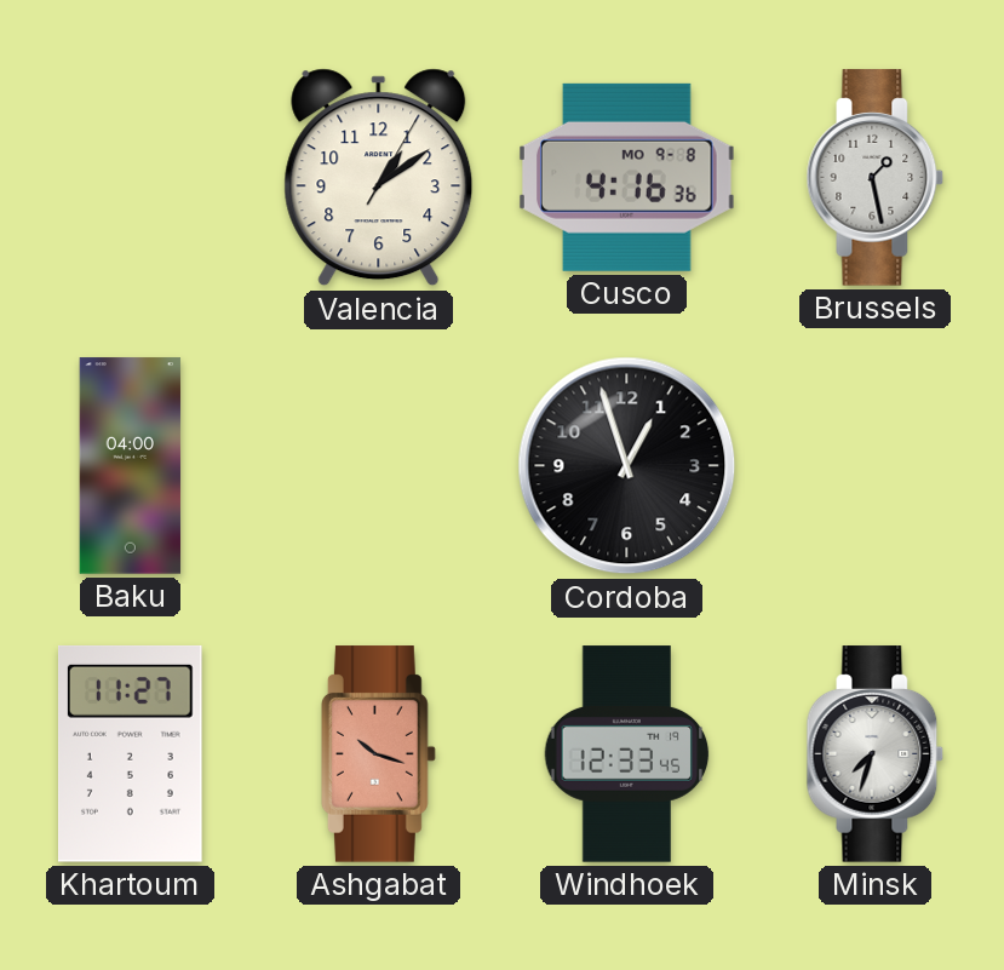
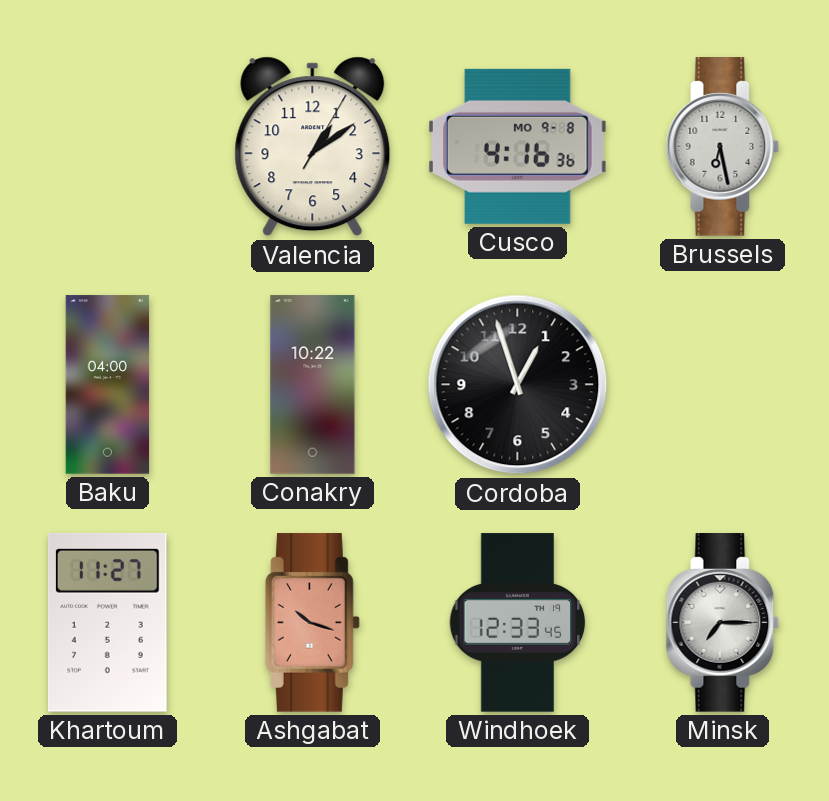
Brussels: 1:28 -> 6:28
Conakry: none -> 10:22
Minsk: 7:33 -> 7:15
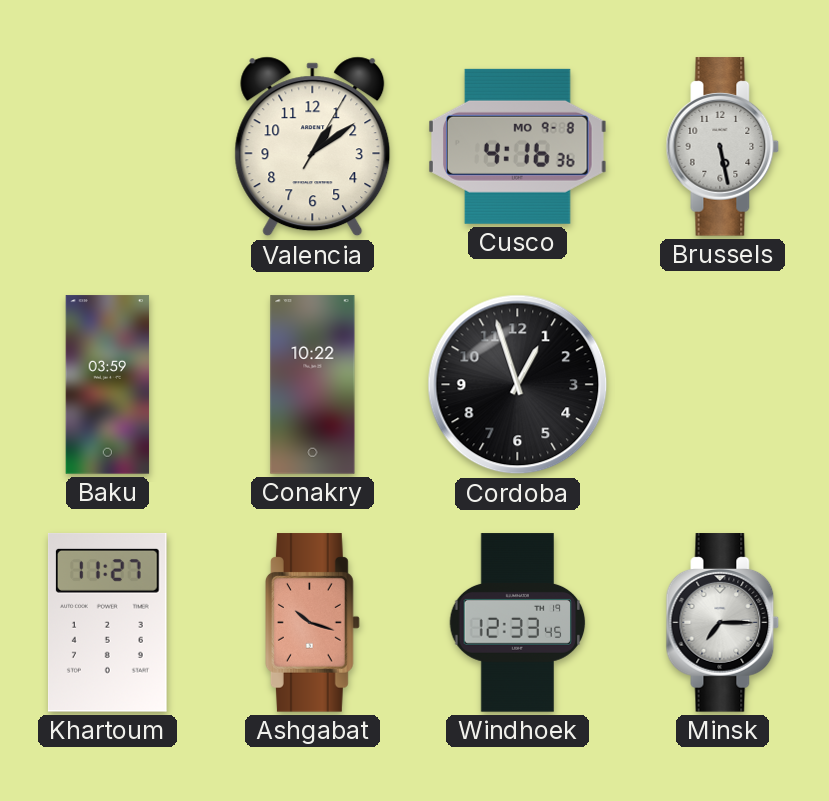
Brussels: 6:28 -> 5:28
Baku: 04:00 -> 03:59
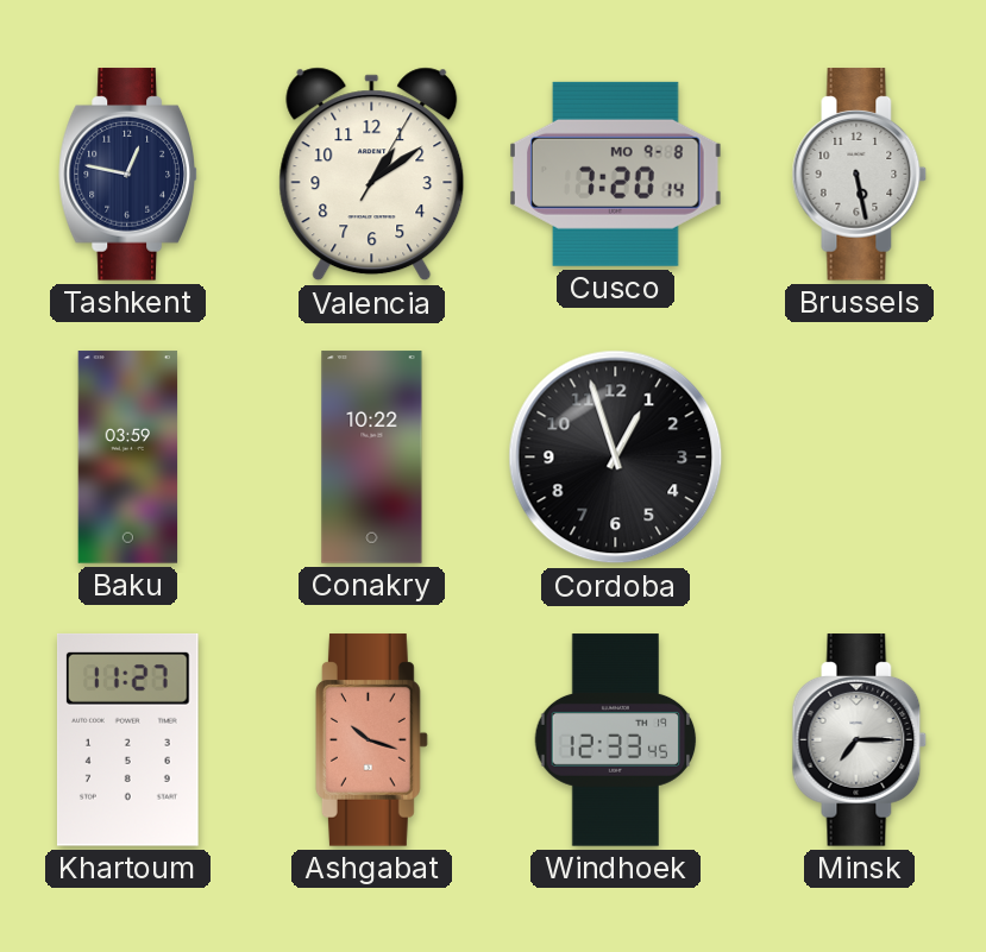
Tashkent: none -> 12:47
Cusco: 4:16 -> 7:20
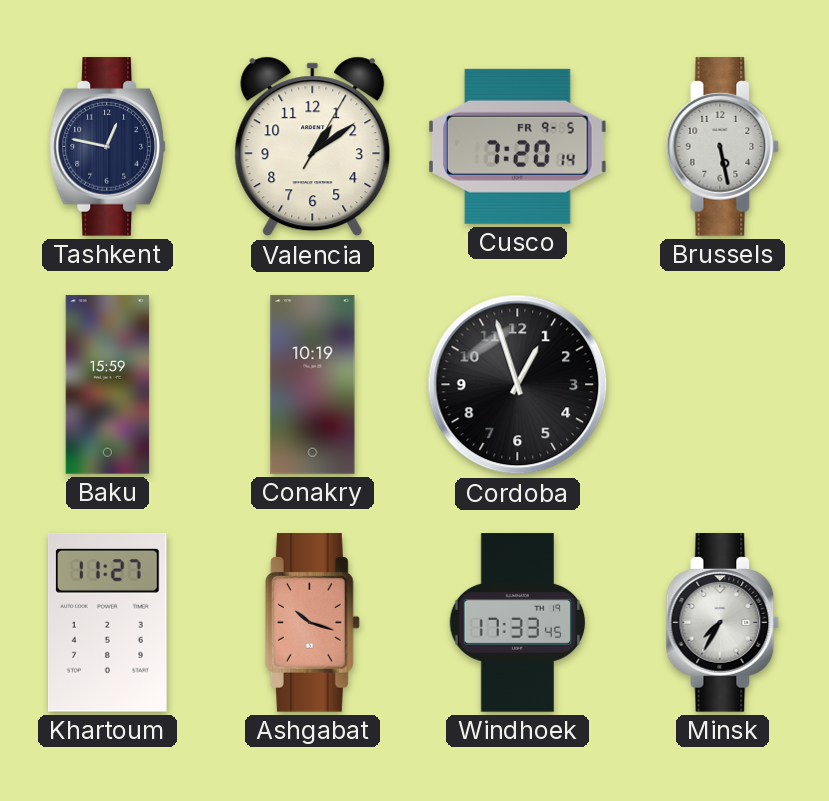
Cusco date: MO 9-8 -> FR 9-5
Baku: 03:59 -> 15:59
Conakry: 10:22 -> 10:19
Windhoek: 12:33 -> 17:33
Minsk: 7:15 -> 7:35
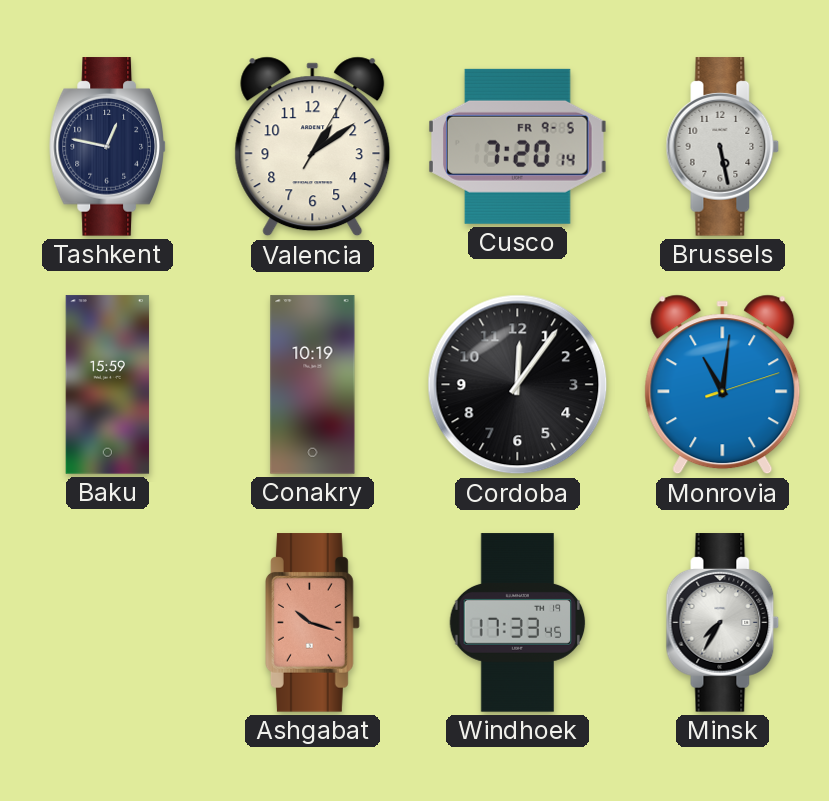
Cordoba: 12:57 -> 12:06
Monrovia: none -> 11:01
Khartoum: 11:27 -> none
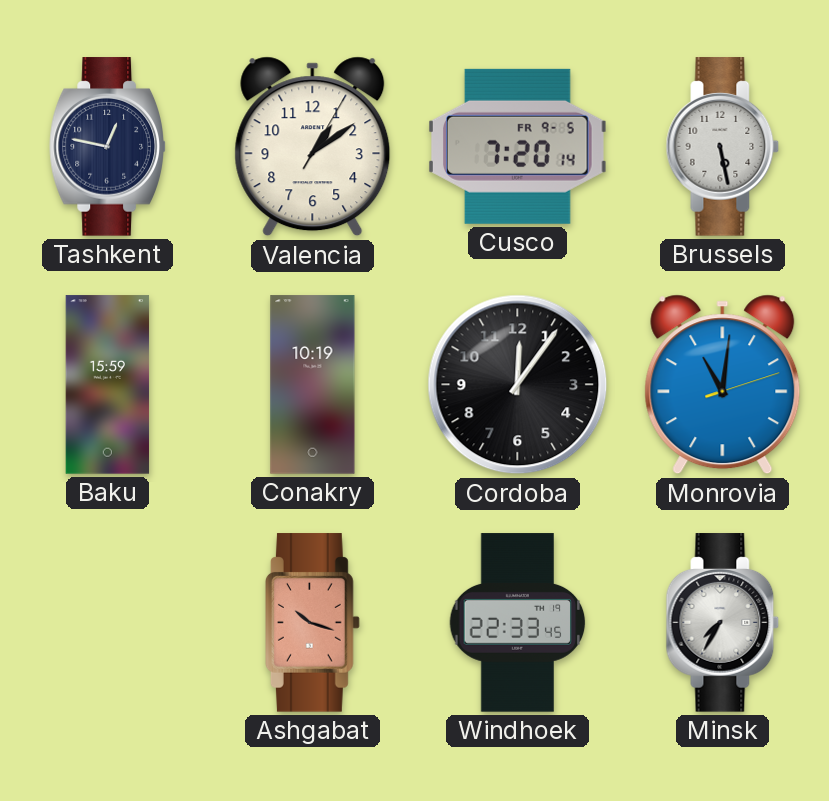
Windhoek: 17:33 -> 22:33
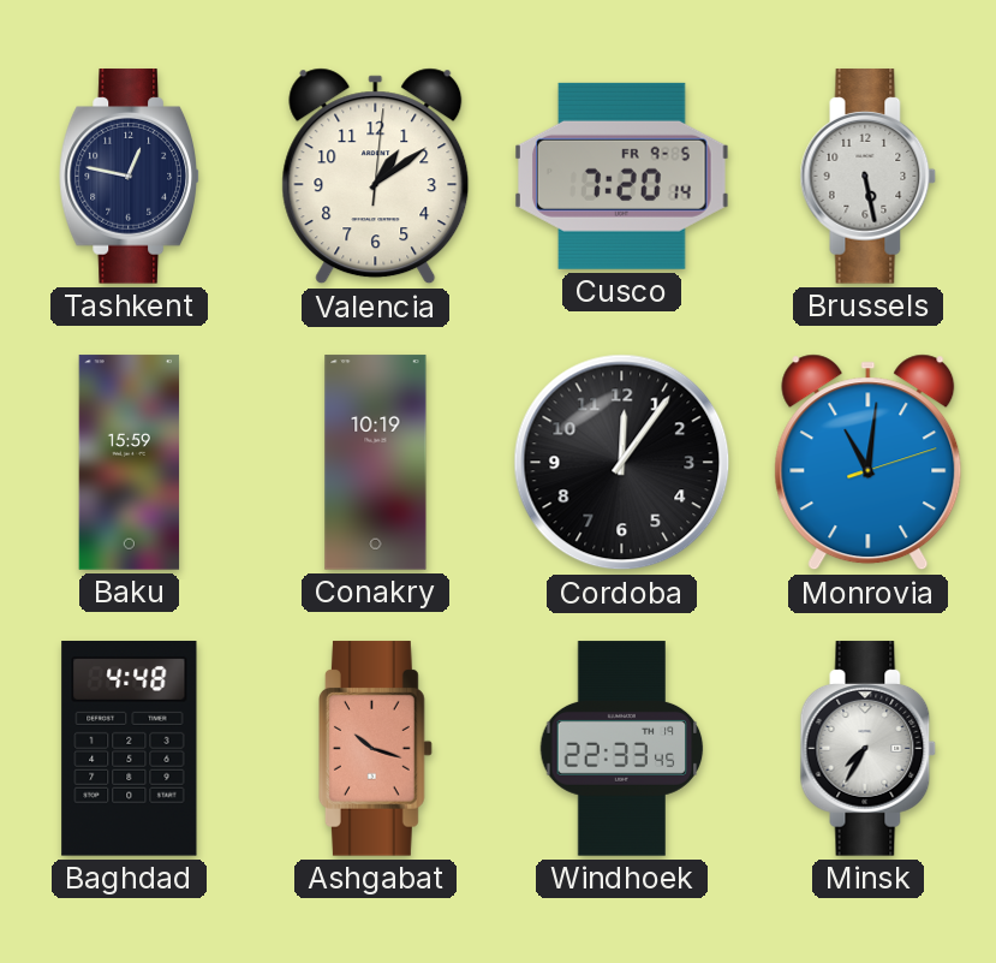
Valencia: 1:09:05 -> 1:09:01
Baghdad: none -> 4:48
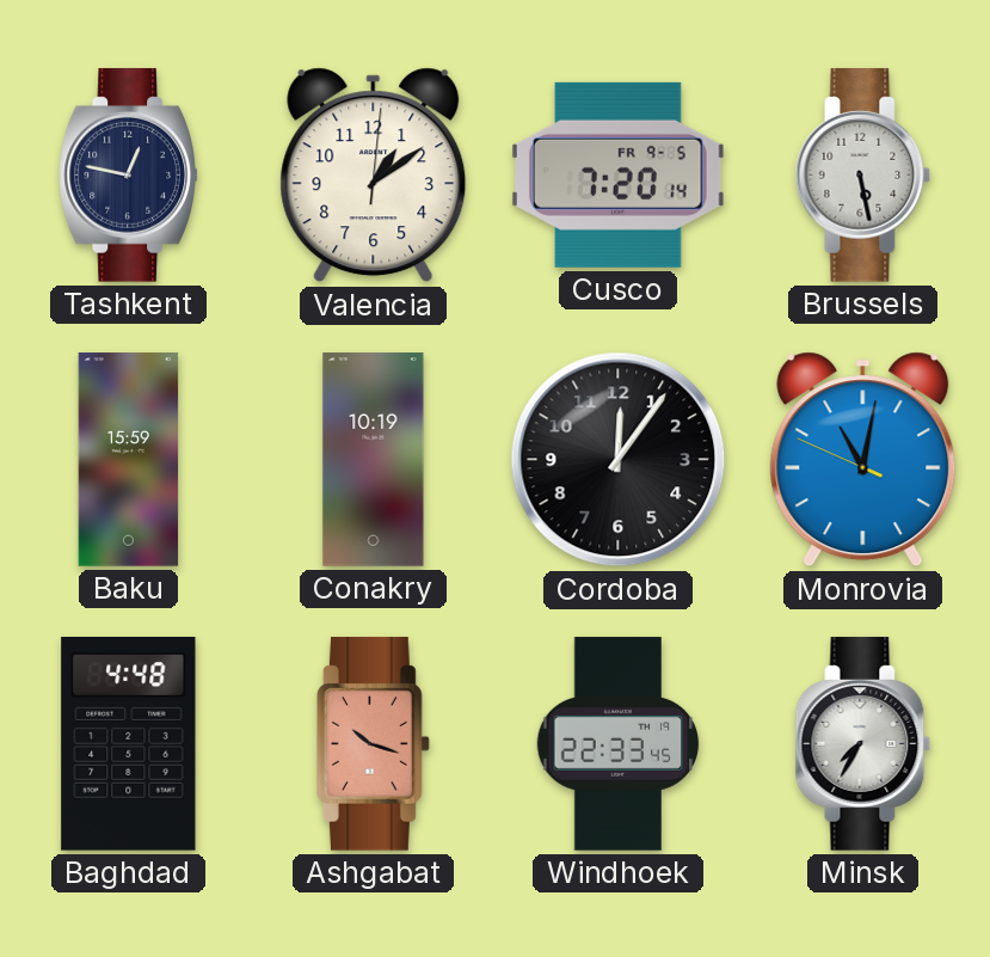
Monrovia: 11:01:12 -> 11:01:49
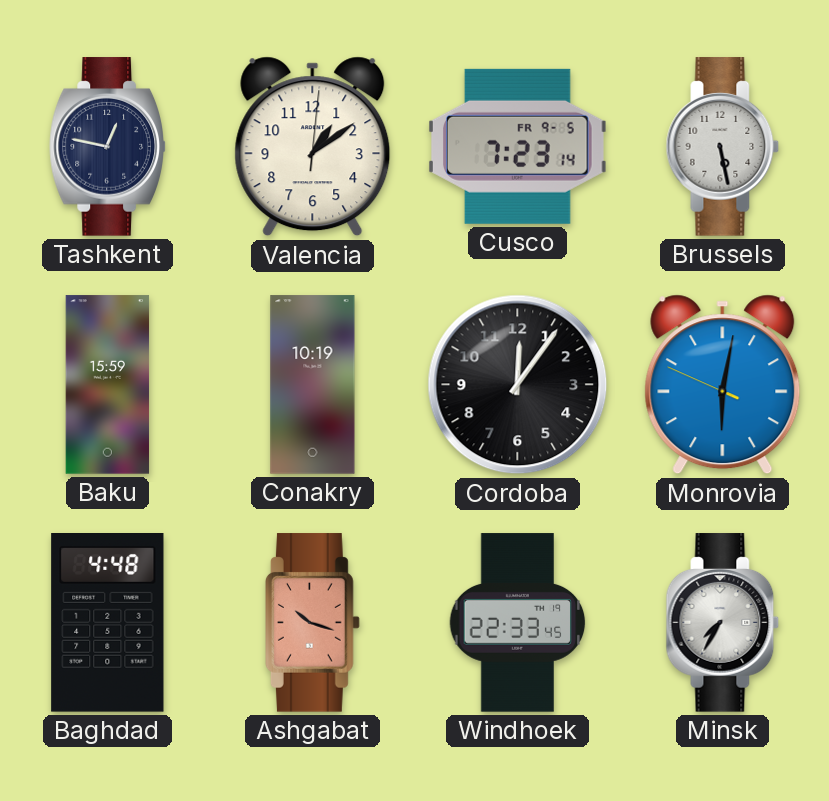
Cusco: 7:20 -> 7:23
Monrovia: 11:01 -> 6:01
